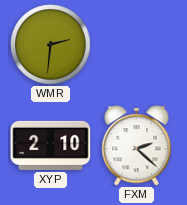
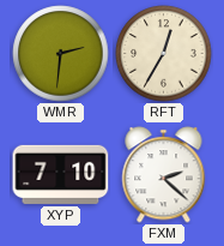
RFT: none -> 12:35
XYP: 2:10 -> 7:10
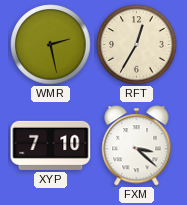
WMR: 2:31 -> 2:28
FXM: 2:22 -> 3:22
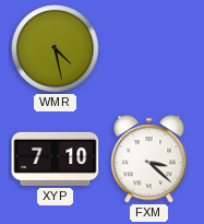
WMR: 2:28 -> 4:28
RFT: 12:35 -> none
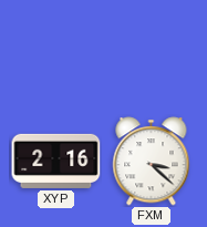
WMR: 4:28 -> none
XYP: 7:10 -> 2:16
